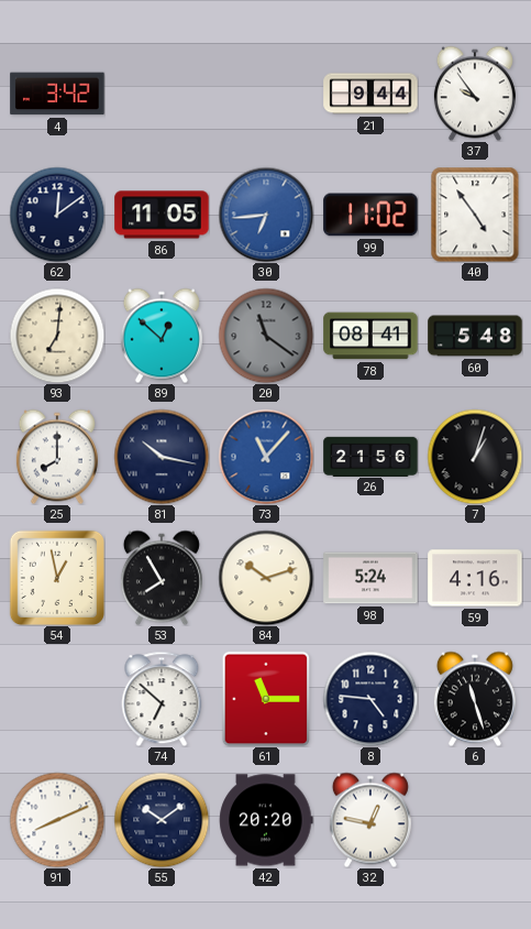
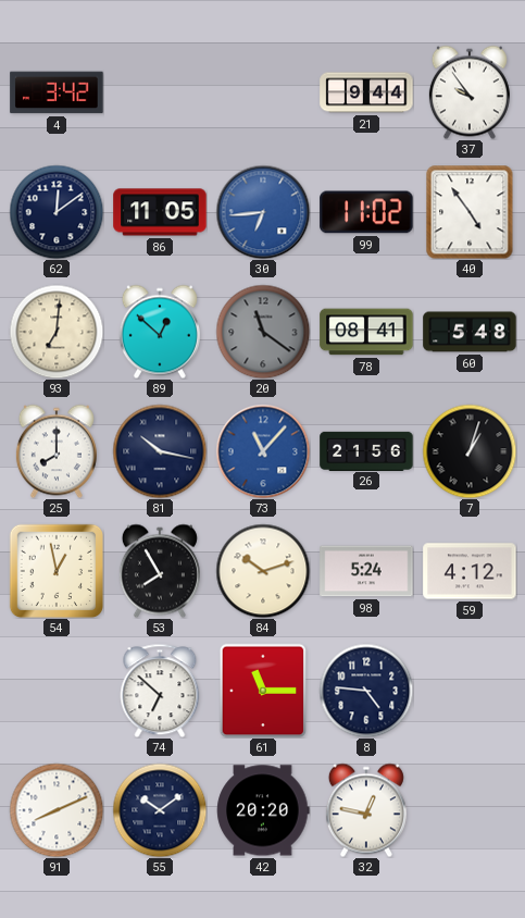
59: 4:16 -> 4:12
6: 11:27 -> none
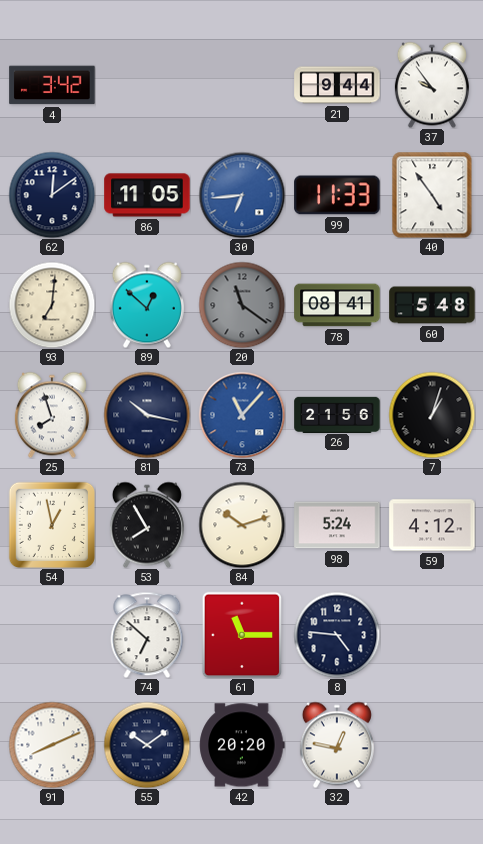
99: 11:02 -> 11:33
25: 8:00 -> 7:57
